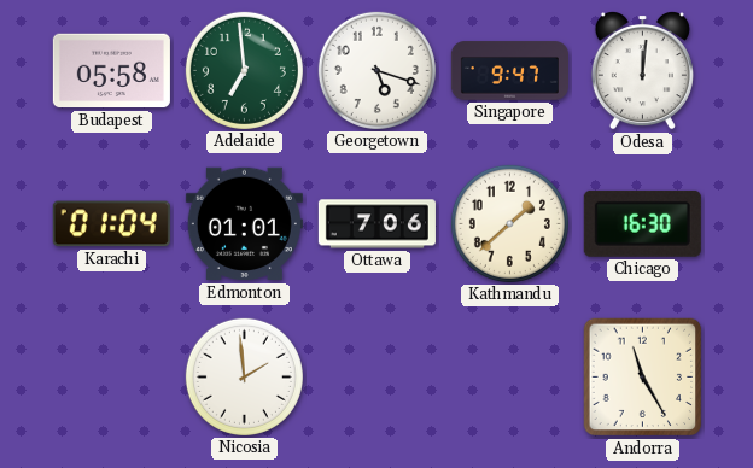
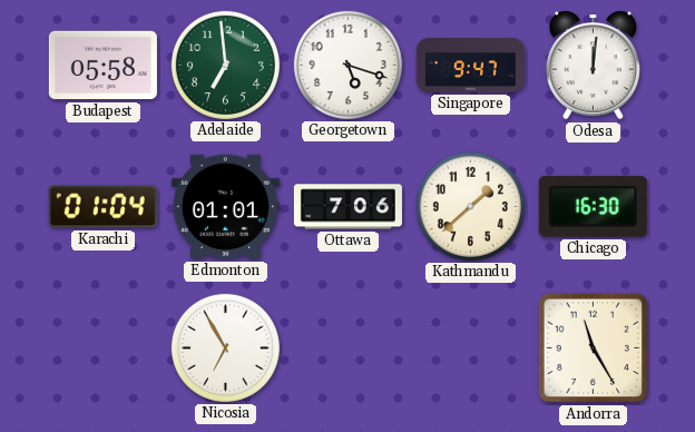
Nicosia: 1:59 -> 6:55
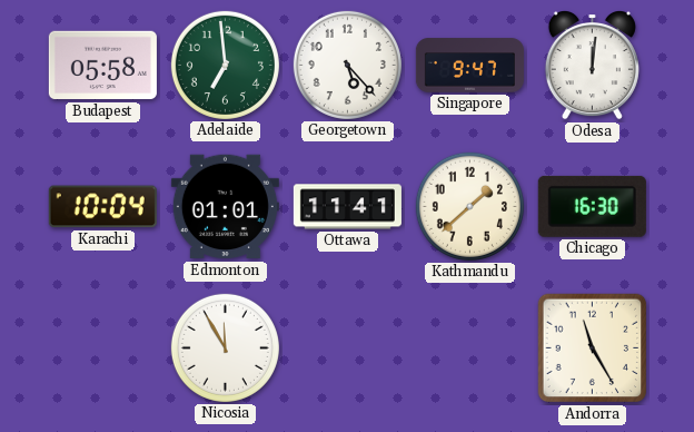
Georgetown: 5:18 -> 5:23
Karachi: 01:04 -> 10:04
Ottawa: 7:06 -> 11:41
Nicosia: 6:55 -> 11:55
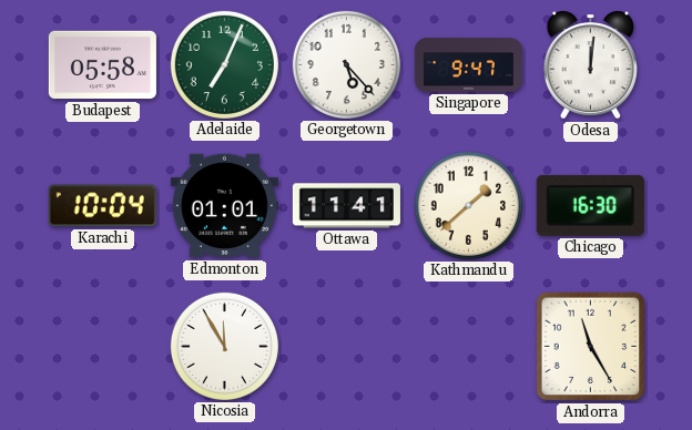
Adelaide: 6:59 -> 7:04
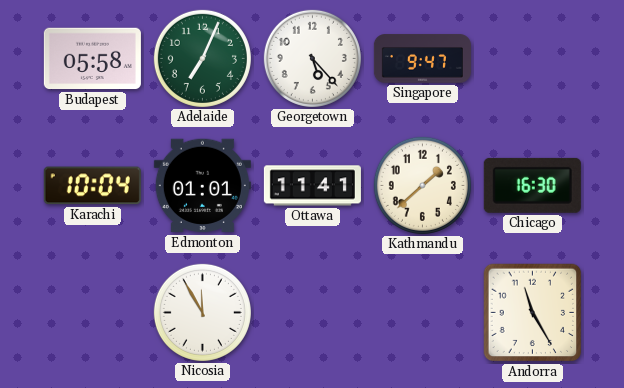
Odesa: 12:01 -> none
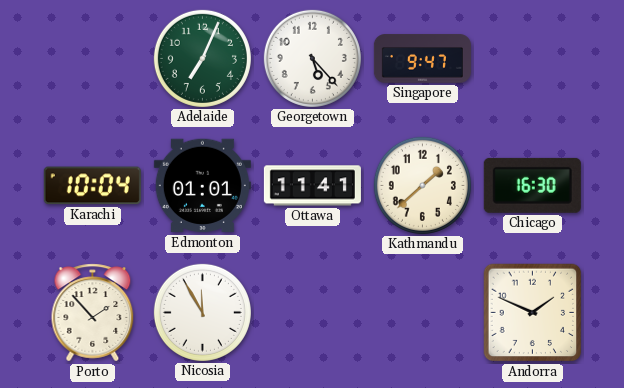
Budapest: 05:58 -> none
Porto: none -> 1:53
Andorra: 11:25 -> 1:49
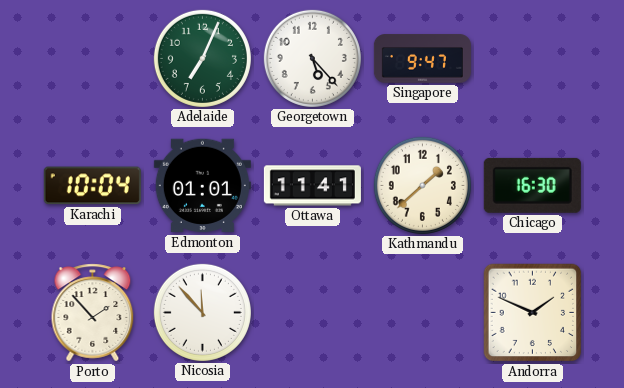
Nicosia: 11:55 -> 11:53
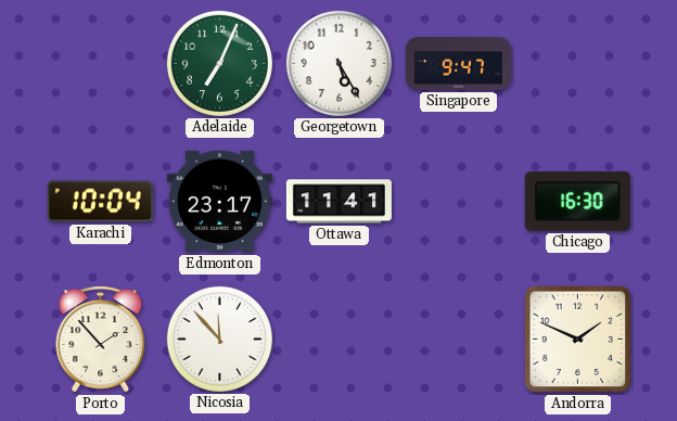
Georgetown: 5:23 -> 5:25
Edmonton: 01:01 -> 23:17
Kathmandu: 1:38 -> none
